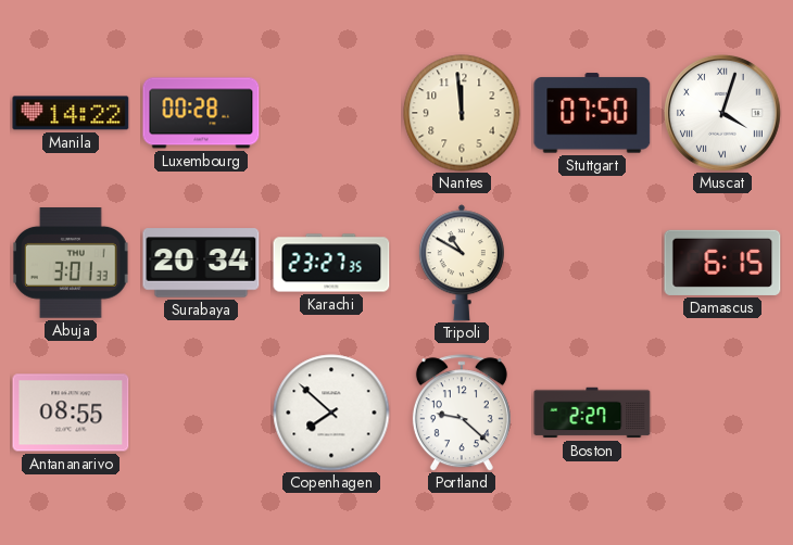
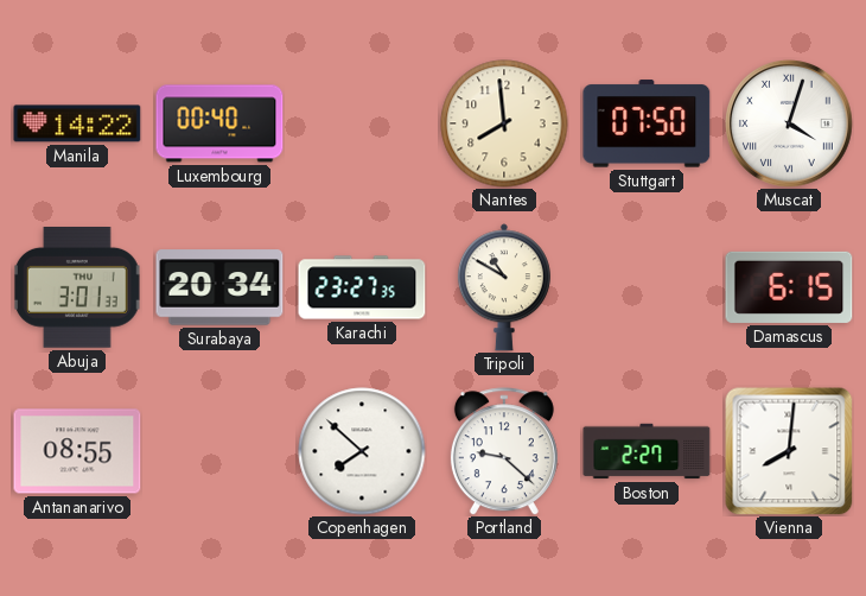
Luxembourg: 00:28 -> 00:40
Nantes: 11:59 -> 7:59
Vienna: none -> 8:01
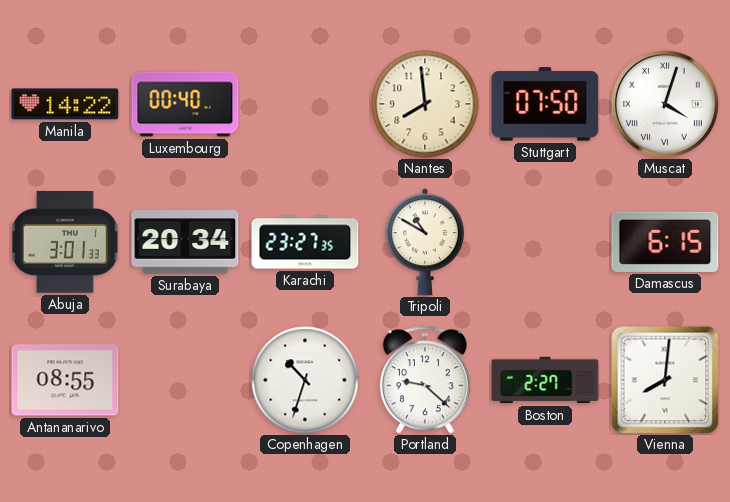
Copenhagen: 7:52 -> 10:33
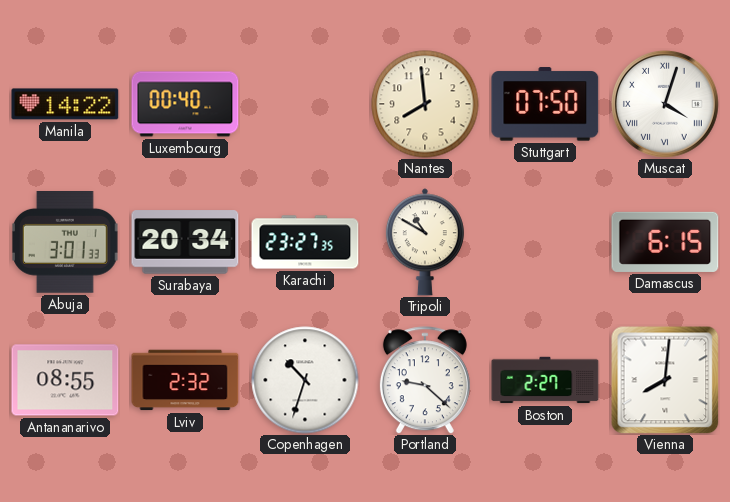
Lviv: none -> 2:32
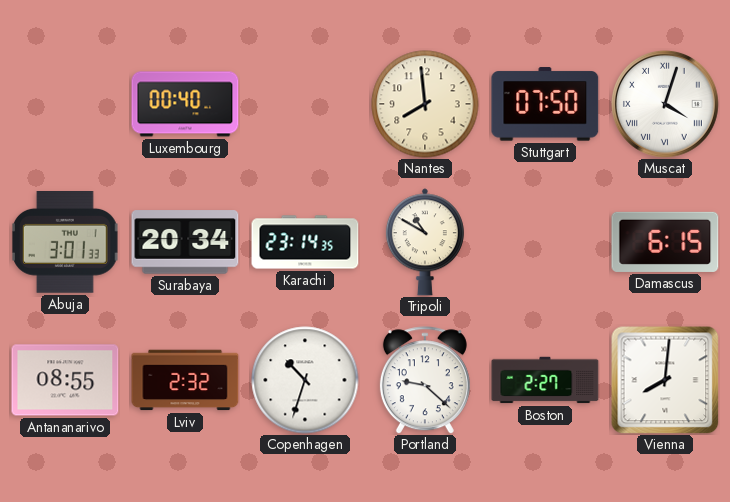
Manila: 14:22 -> none
Karachi: 23:27 -> 23:14
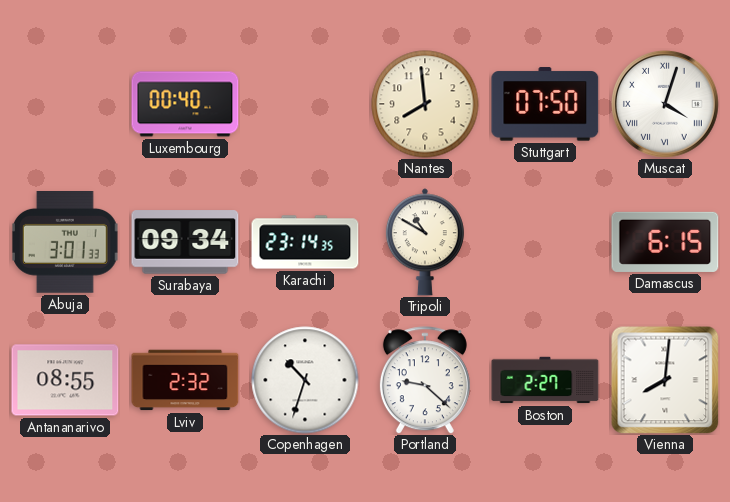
Surabaya: 20:34 -> 09:34
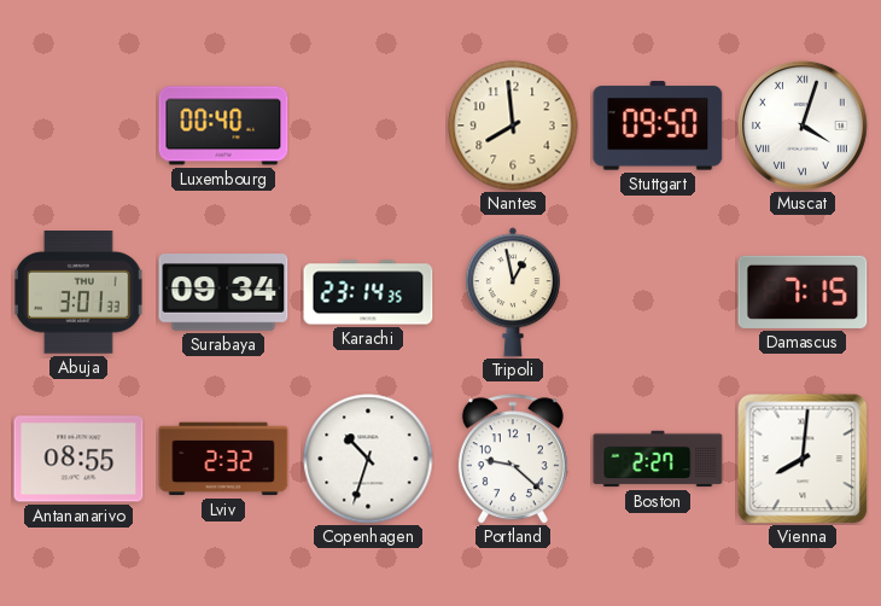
Stuttgart: 07:50 -> 09:50
Tripoli: 10:50 -> 12:58
Damascus: 6:15 -> 7:15
